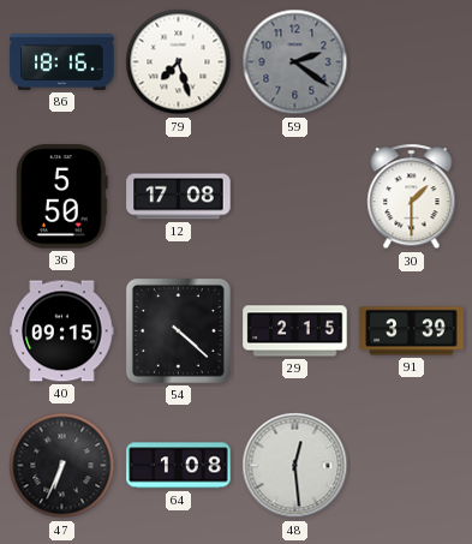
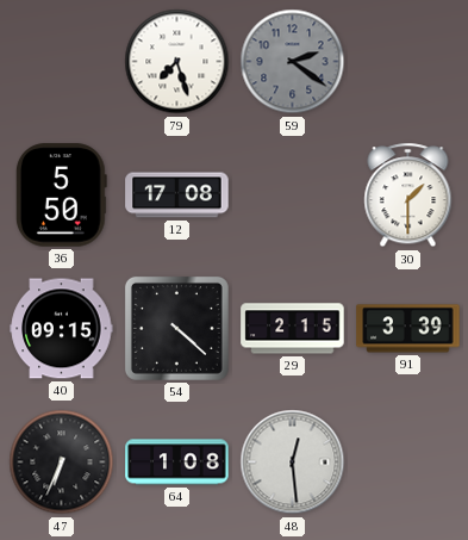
86: 18:16 -> none
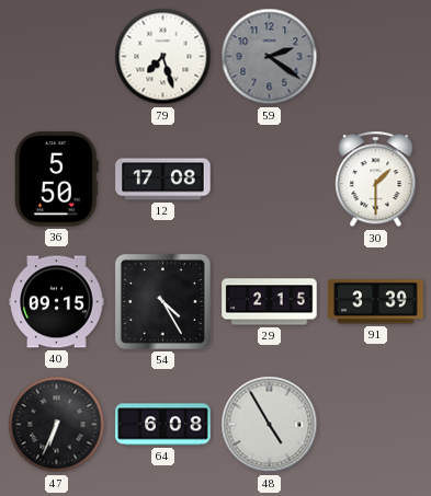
54: 4:22 -> 4:25
64: 1:08 -> 6:08
48: 12:29 -> 4:55
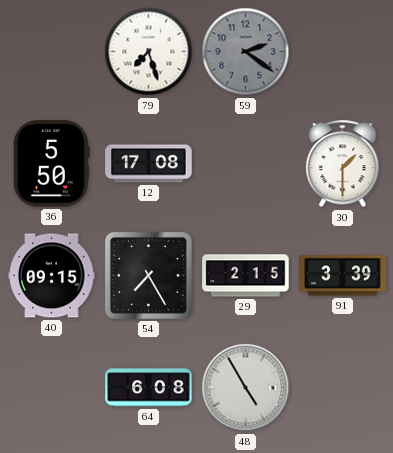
54: 4:25 -> 7:25
47: 6:34 -> none
